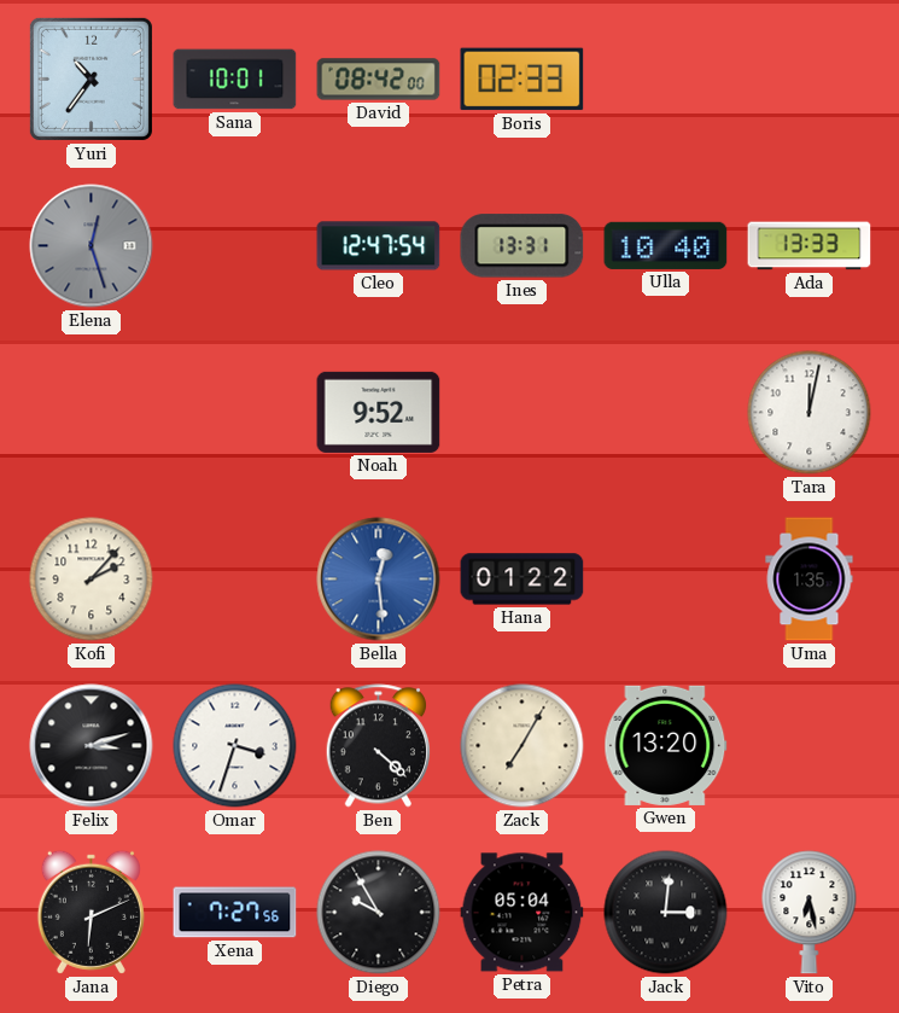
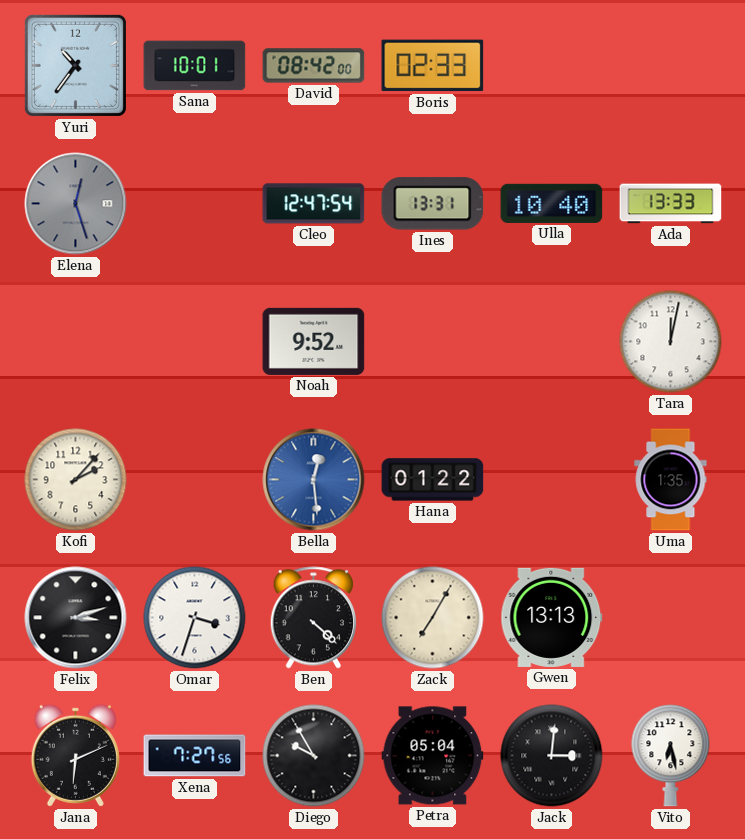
Gwen: 13:20 -> 13:13
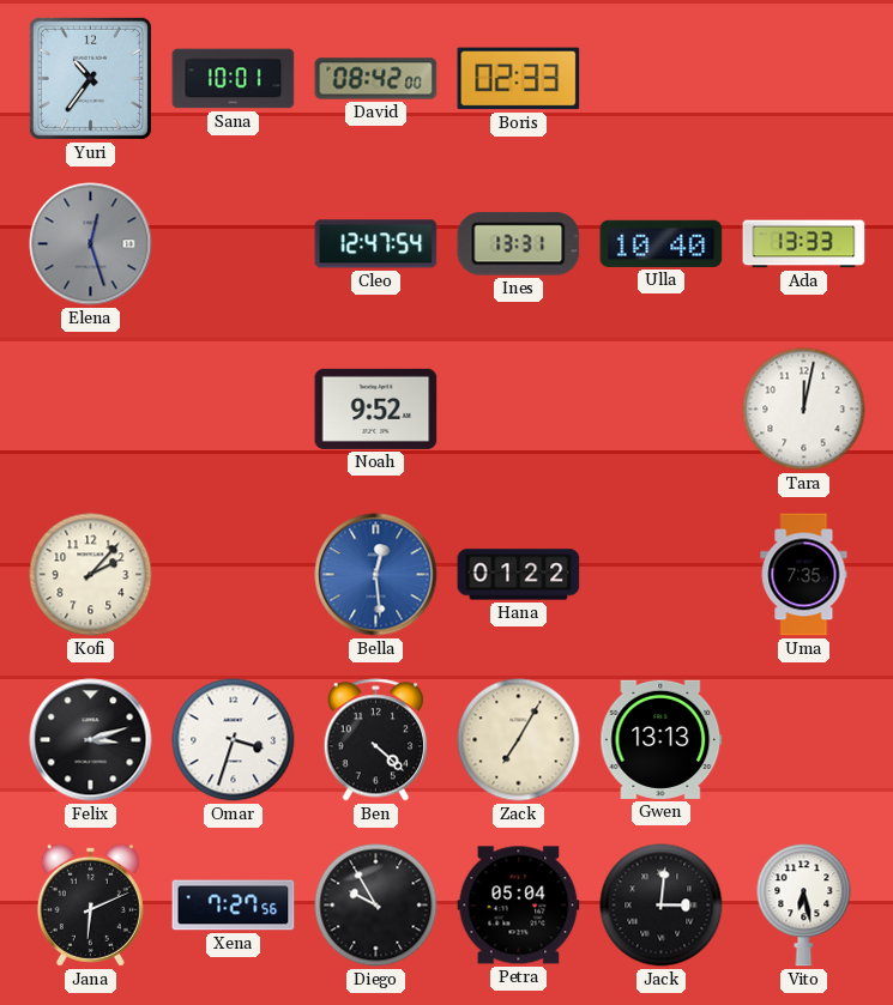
Uma: 1:35 -> 7:35
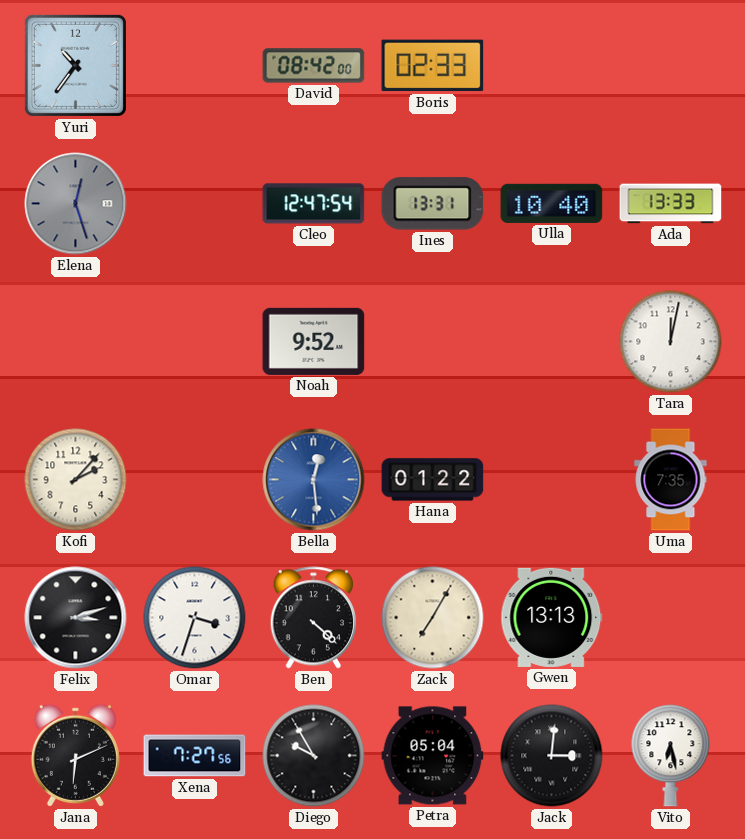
Sana: 10:01 -> none
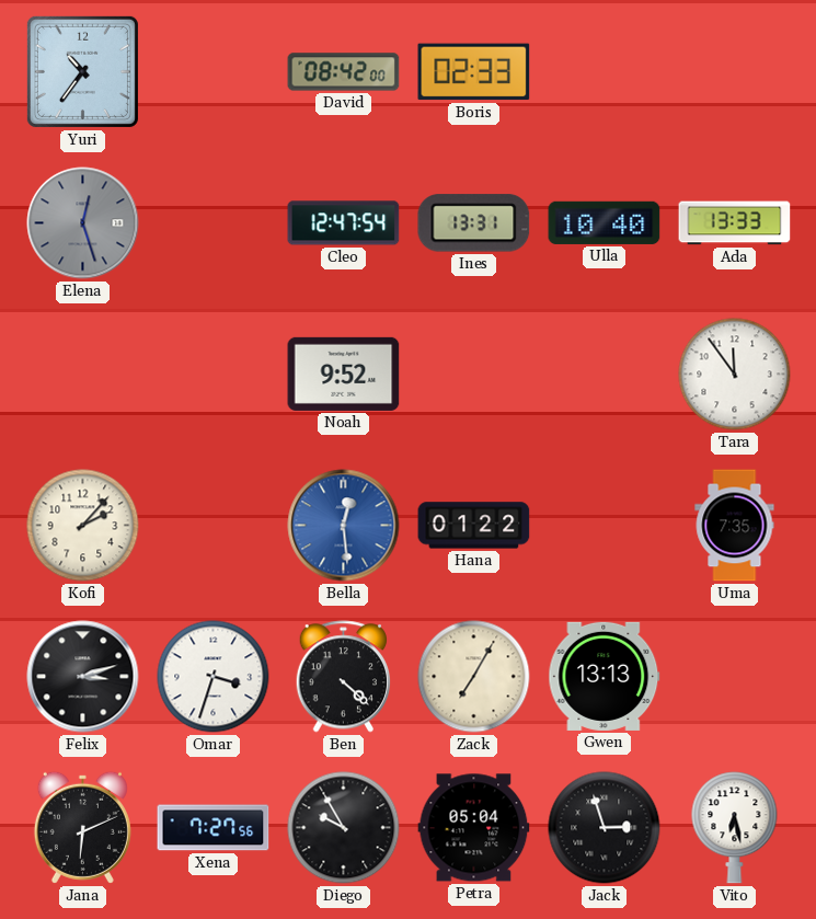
Tara: 12:02 -> 11:54
Jack: 3:01 -> 2:57
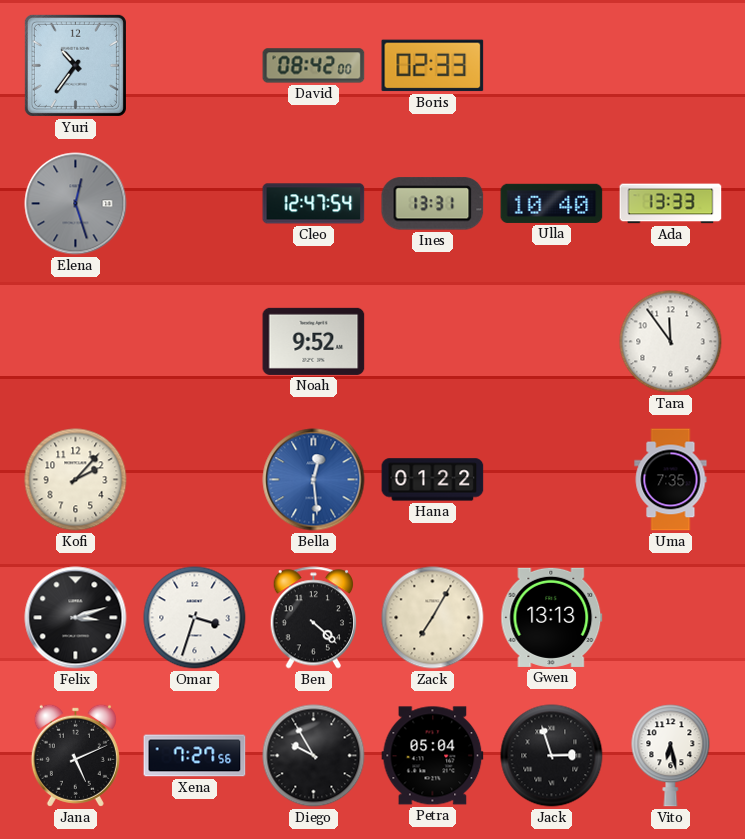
Jana: 6:11 -> 5:11
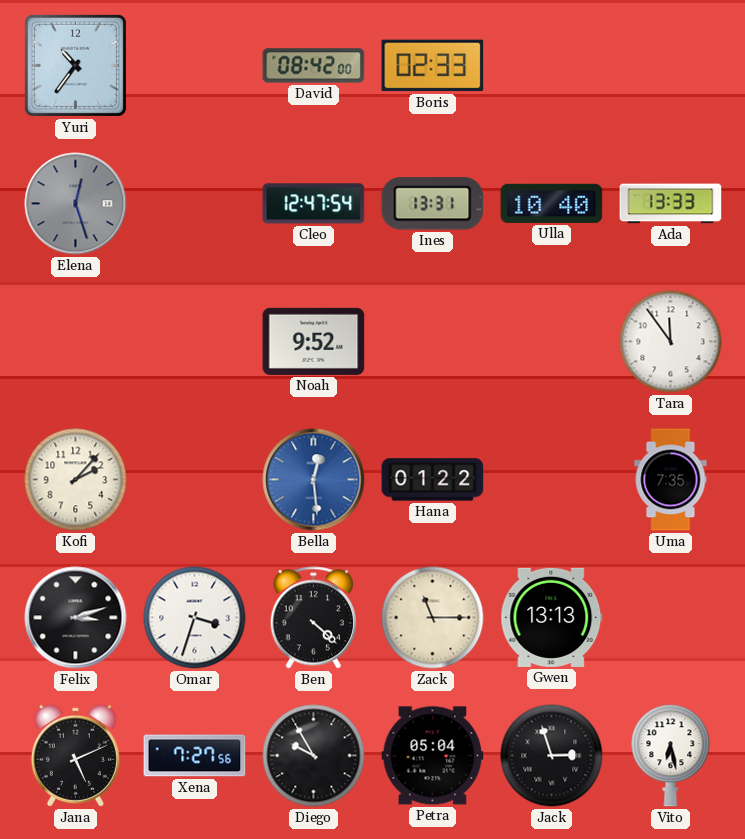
Zack: 7:05 -> 11:15
